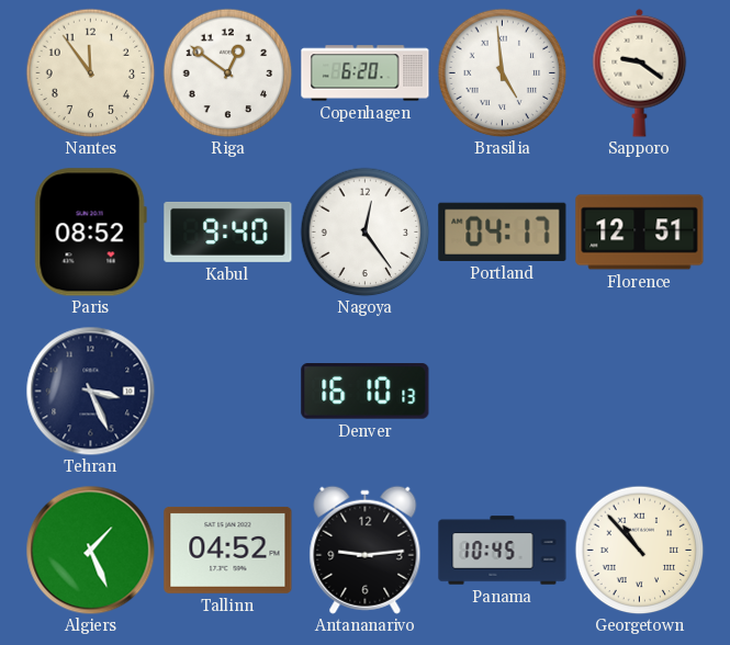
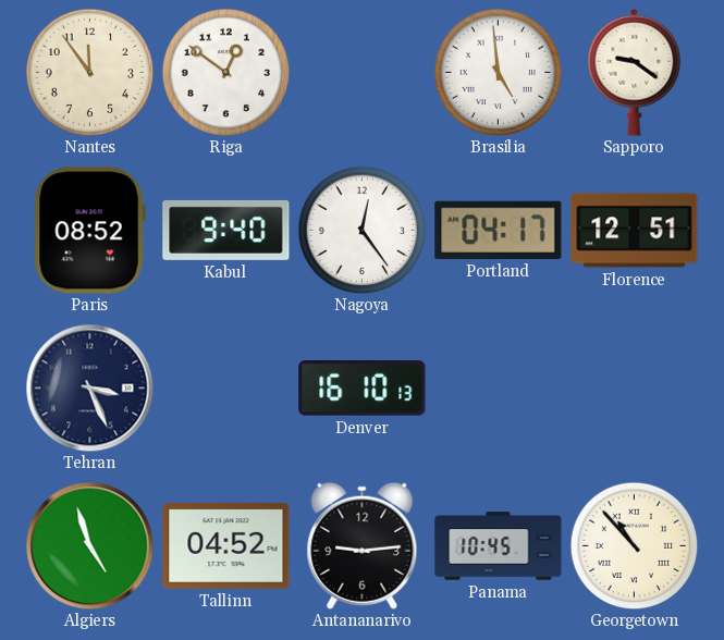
Copenhagen: 6:20 -> none
Algiers: 1:26 -> 4:57
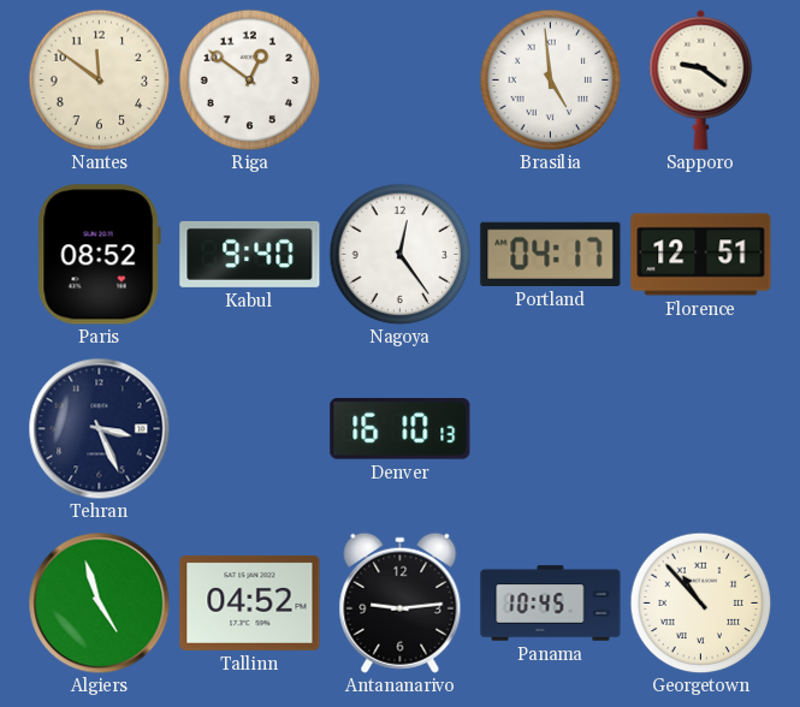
Nantes: 11:54 -> 11:51
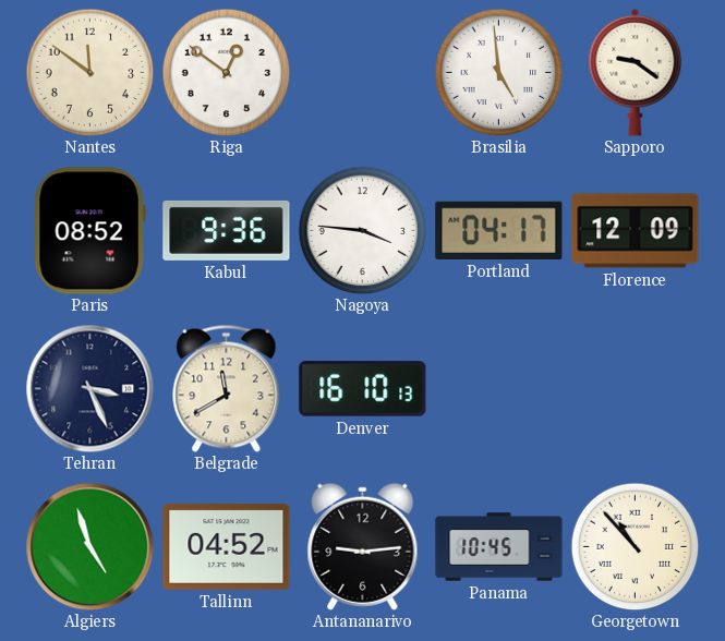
Kabul: 9:40 -> 9:36
Nagoya: 12:24 -> 3:46
Florence: 12:51 -> 12:09
Belgrade: none -> 11:40
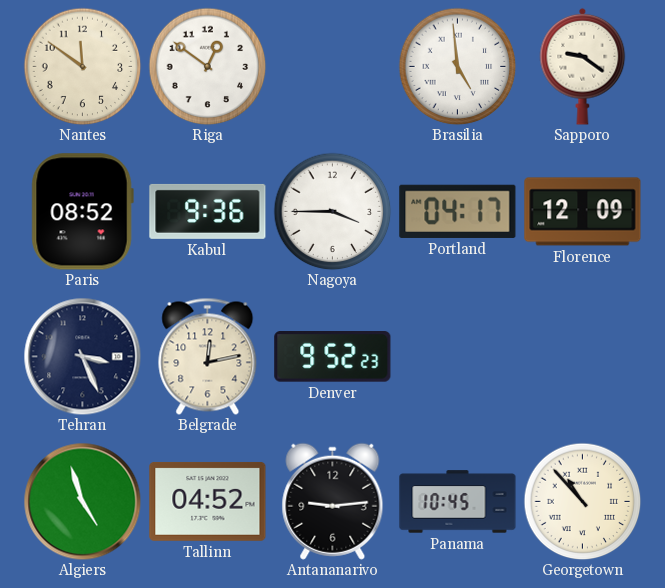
Nagoya: 3:46 -> 3:45
Belgrade: 11:40 -> 12:13
Denver: 16:10 -> 9:52
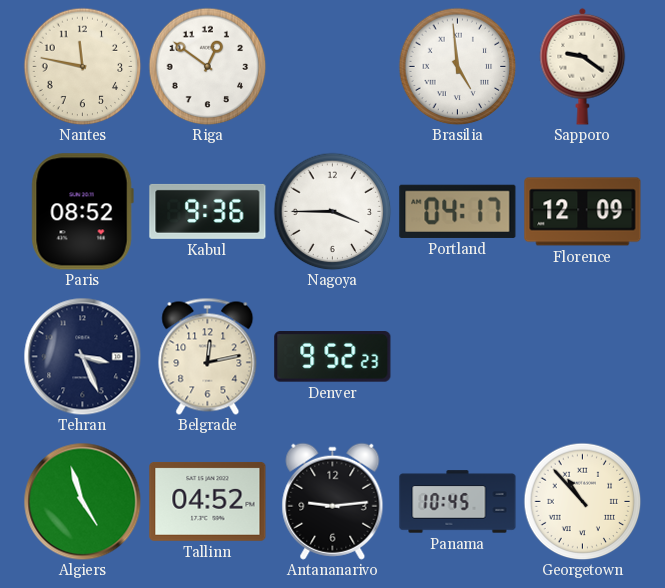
Nantes: 11:51 -> 11:47
